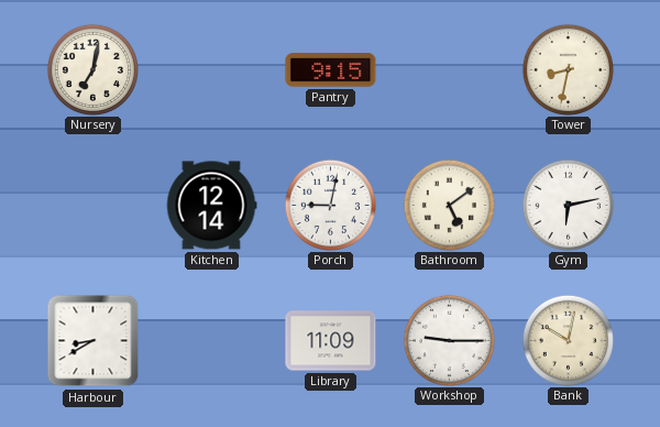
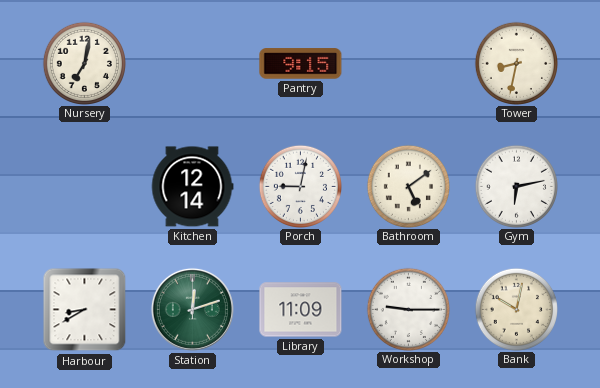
Station: none -> 12:12
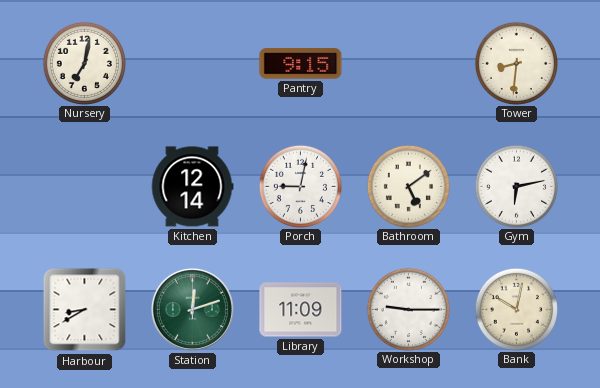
Tower: 8:32 -> 8:31
